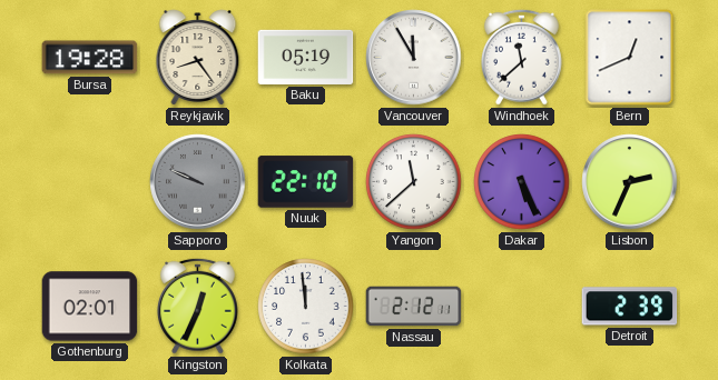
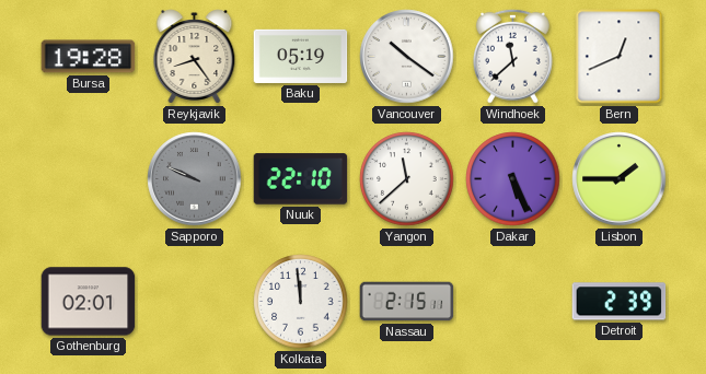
Vancouver: 11:55 -> 10:21
Lisbon: 2:34 -> 1:45
Kingston: 12:34 -> none
Nassau: 2:12 -> 2:15
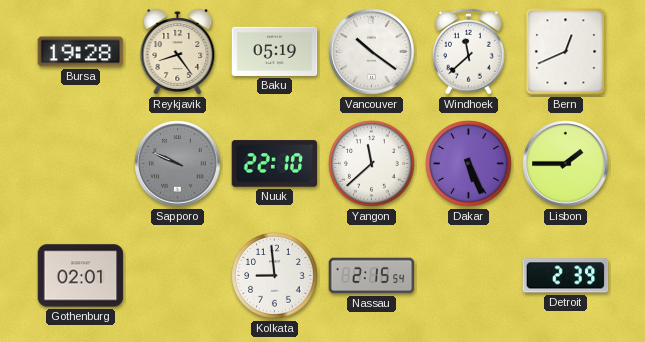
Kolkata: 11:59 -> 8:59
Nassau: 2:15:11 -> 2:15:54
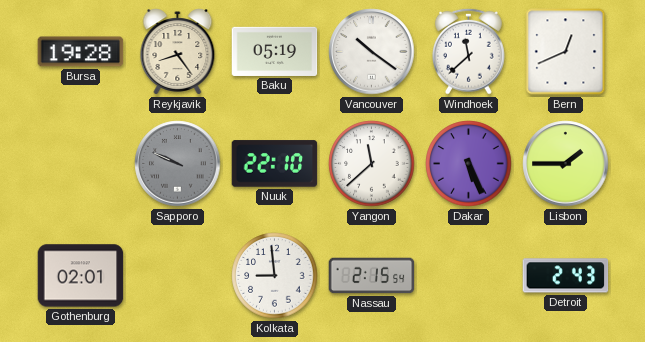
Detroit: 2:39 -> 2:43
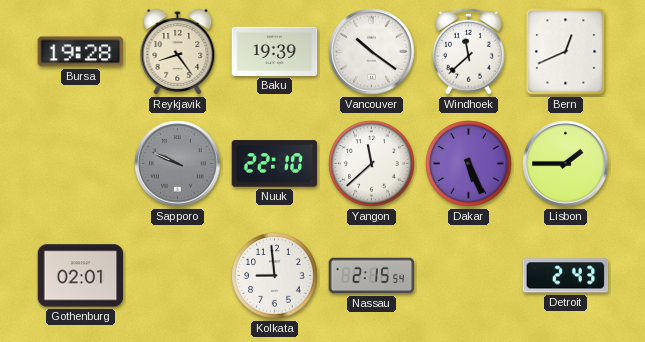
Baku: 05:19 -> 19:39
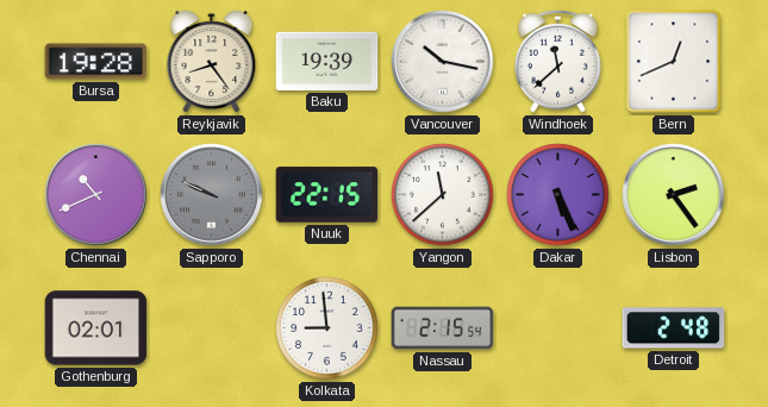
Vancouver: 10:21 -> 10:17
Chennai: none -> 10:41
Nuuk: 22:10 -> 22:15
Lisbon: 1:45 -> 2:24
Detroit: 2:43 -> 2:48
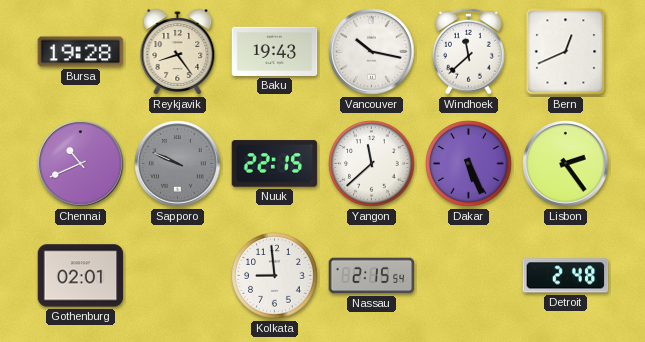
Baku: 19:39 -> 19:43
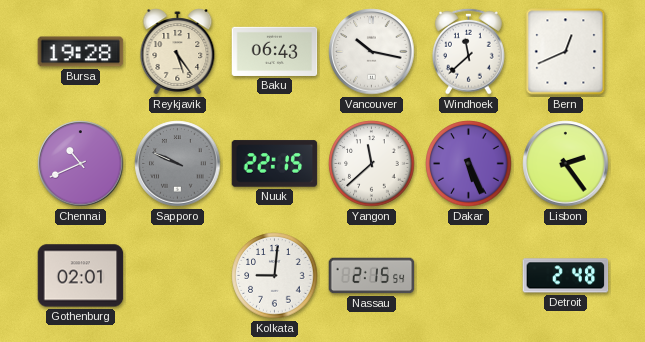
Reykjavik: 8:24 -> 5:24
Baku: 19:43 -> 06:43
Kolkata: 8:59 -> 9:01
